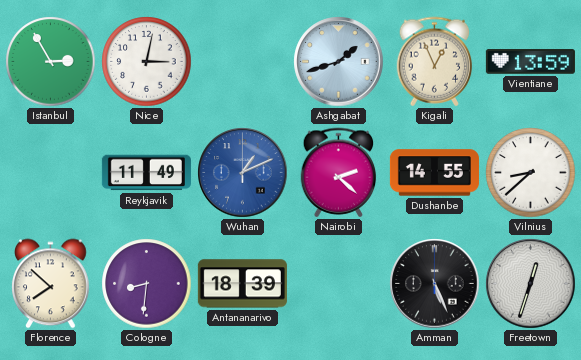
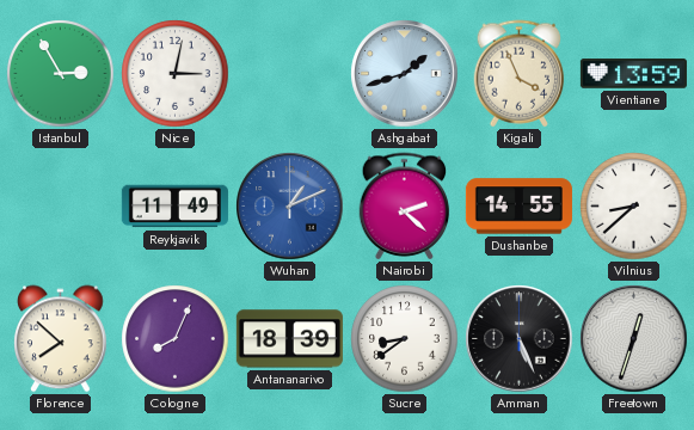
Kigali: 12:56 -> 3:56
Cologne: 8:31 -> 8:04
Sucre: none -> 8:39
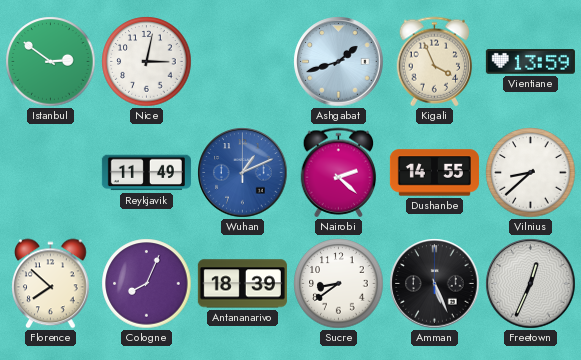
Istanbul: 2:55 -> 2:51
Freetown: 12:33 -> 12:34
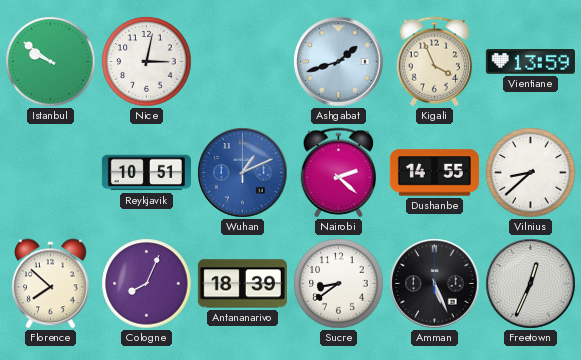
Istanbul: 2:51 -> 9:51
Reykjavik: 11:49 -> 10:51
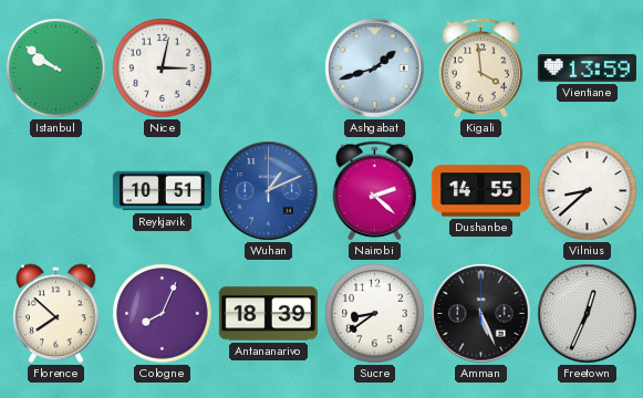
Kigali: 3:56 -> 3:59
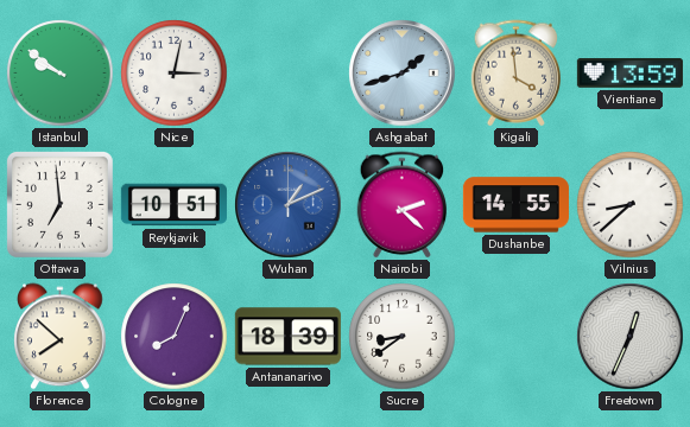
Ottawa: none -> 6:59
Amman: 5:26 -> none
